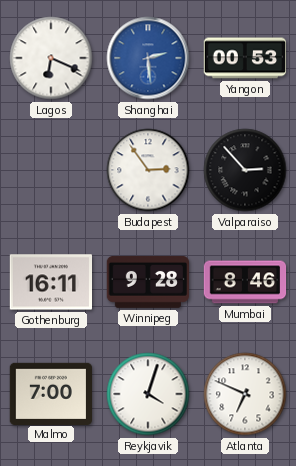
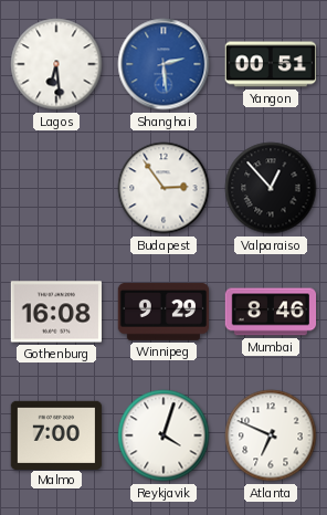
Lagos: 6:19 -> 6:29
Yangon: 00:53 -> 00:51
Valparaiso: 2:53 -> 12:53
Gothenburg: 16:11 -> 16:08
Winnipeg: 9:28 -> 9:29
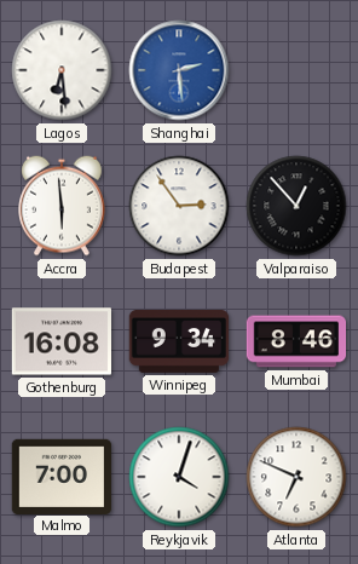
Yangon: 00:51 -> none
Accra: none -> 5:59
Winnipeg: 9:29 -> 9:34
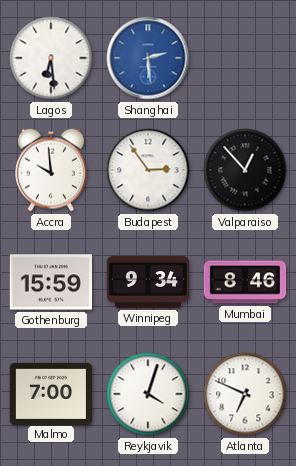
Accra: 5:59 -> 9:59
Gothenburg: 16:08 -> 15:59
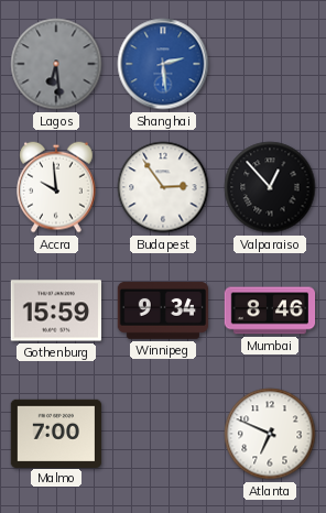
Lagos dial: white -> grey
Reykjavik: 4:03 -> none
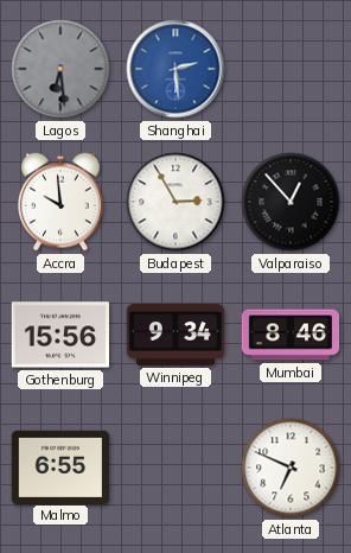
Budapest: 2:54 -> 2:55
Gothenburg: 15:59 -> 15:56
Malmo: 7:00 -> 6:55
